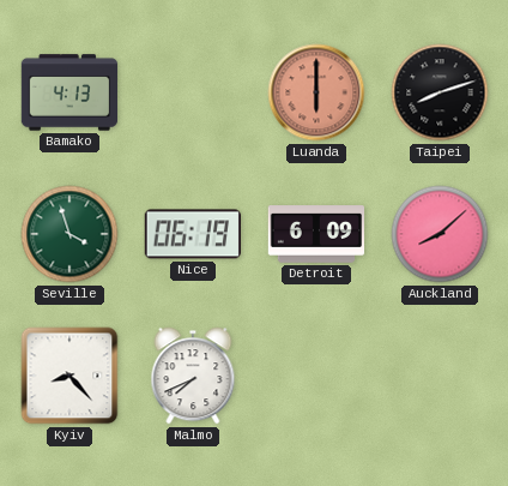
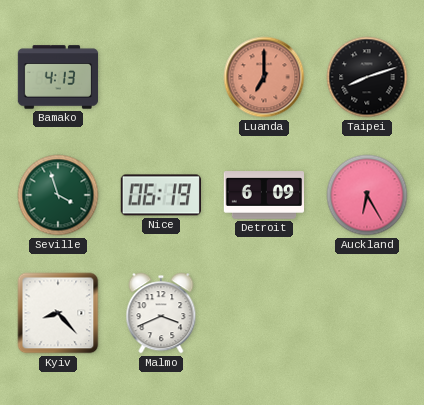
Luanda: 6:00 -> 7:00
Auckland: 8:08 -> 6:25
Malmo: 7:41 -> 3:41
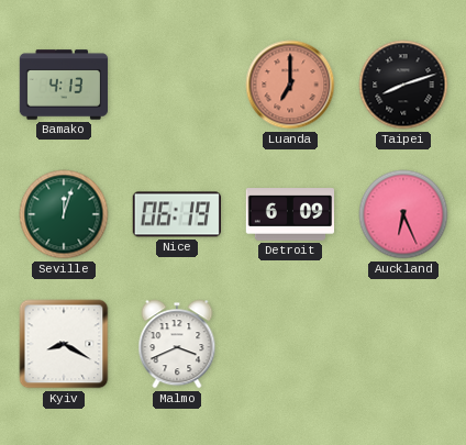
Seville: 3:57 -> 12:03
Auckland: 6:25 -> 6:26
Kyiv: 8:23 -> 8:20
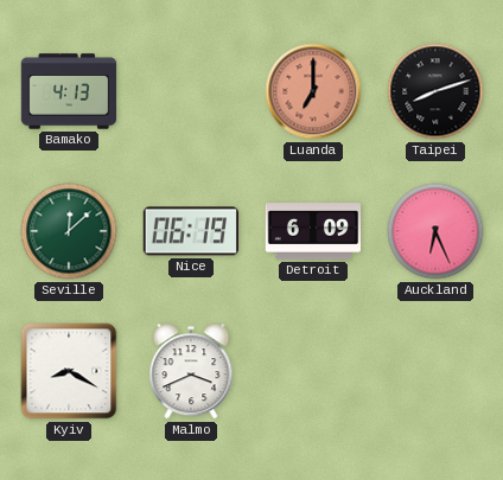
Seville: 12:03 -> 12:08
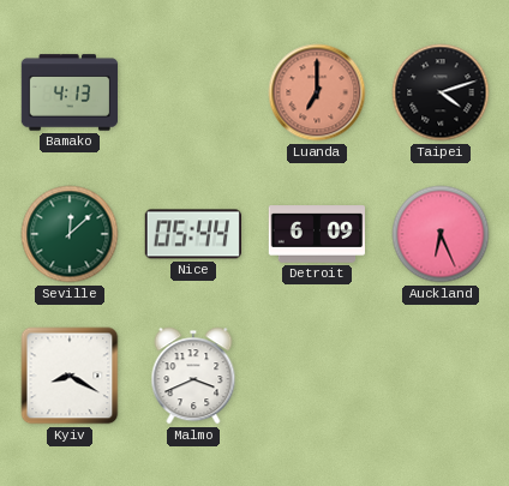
Taipei: 8:12 -> 4:12
Nice: 06:19 -> 05:44
